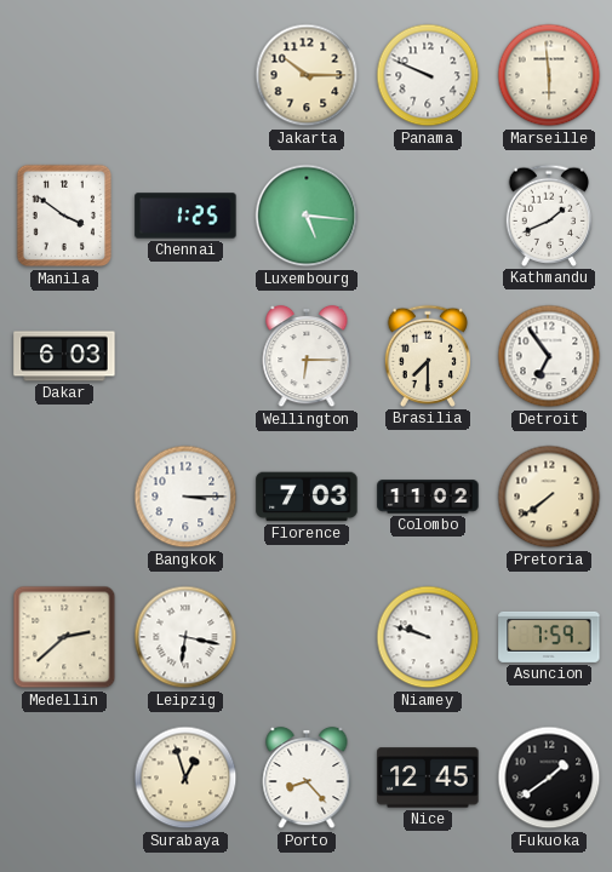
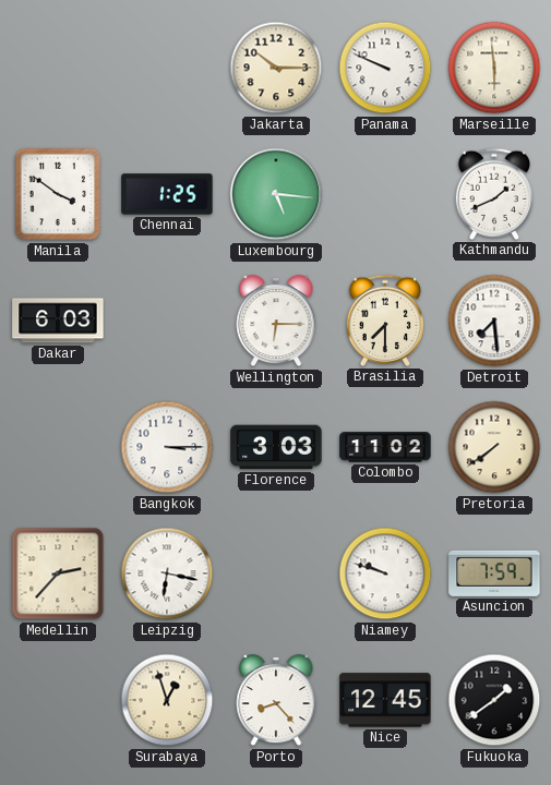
Detroit: 6:54 -> 7:29
Florence: 7:03 -> 3:03
Medellin: 2:38 -> 2:37
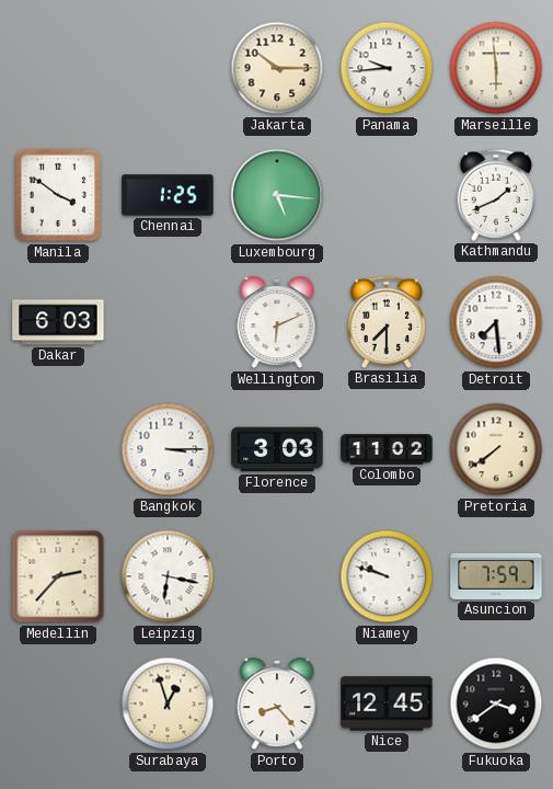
Panama: 9:49 -> 9:44
Wellington: 6:15 -> 6:11
Fukuoka: 1:39 -> 3:39
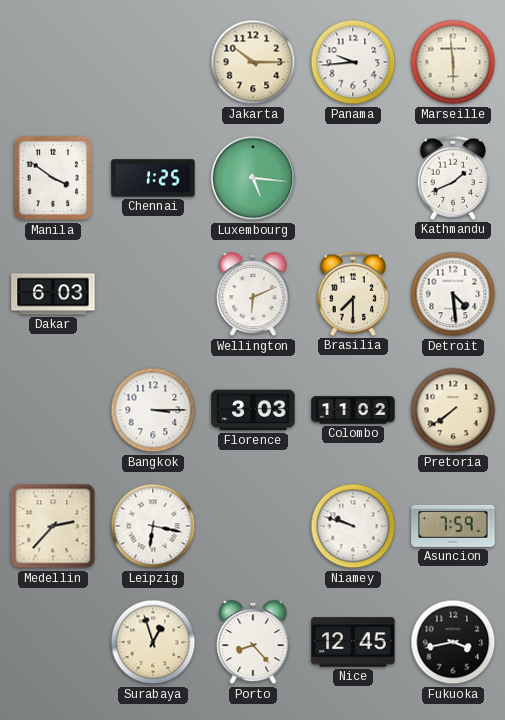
Detroit: 7:29 -> 4:29
Fukuoka: 3:39 -> 3:43
